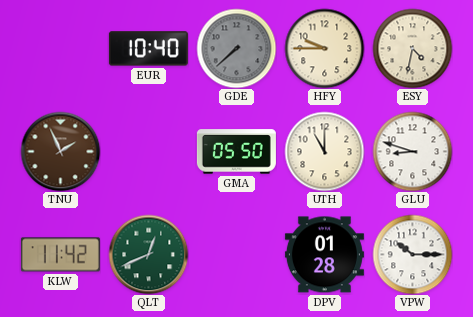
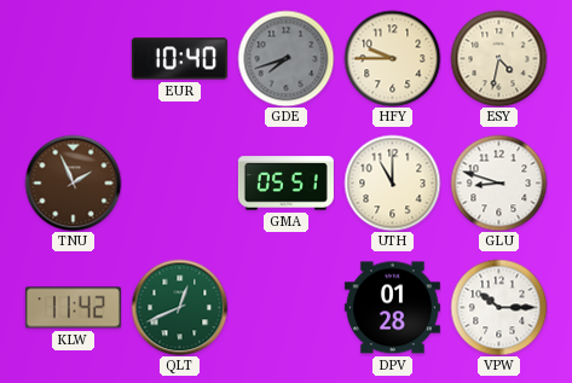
GDE: 7:38 -> 7:42
GMA: 05:50 -> 05:51
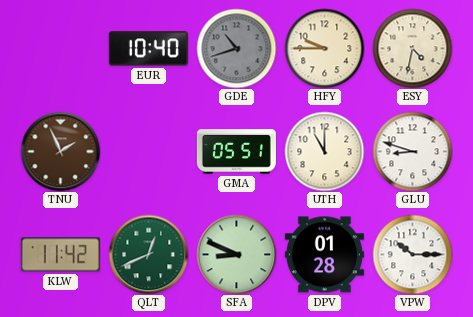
GDE: 7:42 -> 10:42
SFA: none -> 8:49
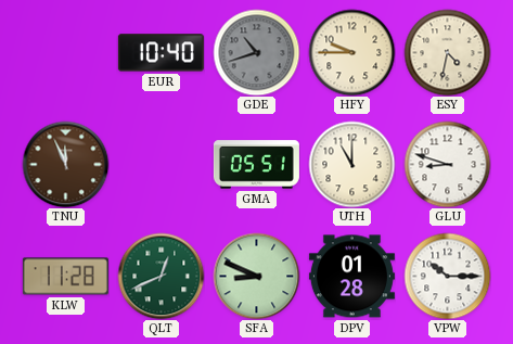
TNU: 1:56 -> 11:56
KLW: 11:42 -> 11:28
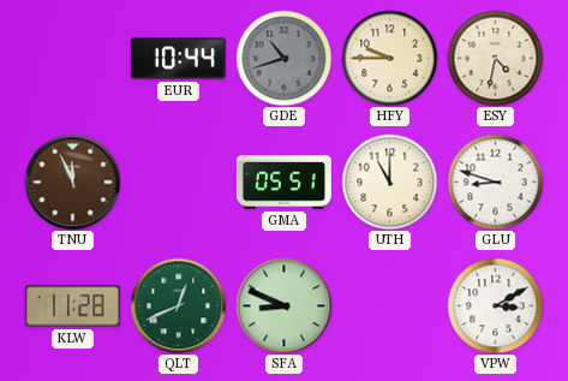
EUR: 10:40 -> 10:44
DPV: 01:28 -> none
VPW: 10:15 -> 3:10
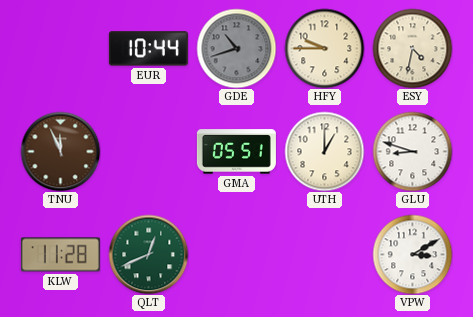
UTH: 11:00 -> 1:00
SFA: 8:49 -> none
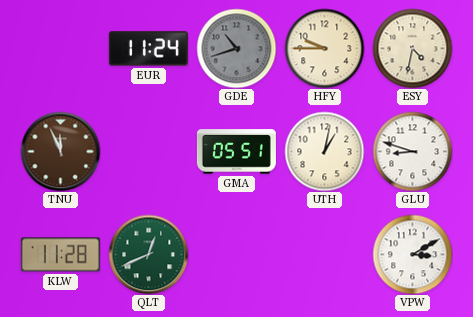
EUR: 10:44 -> 11:24
UTH: 1:00 -> 1:02
